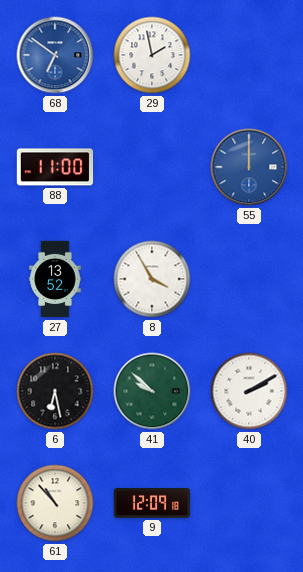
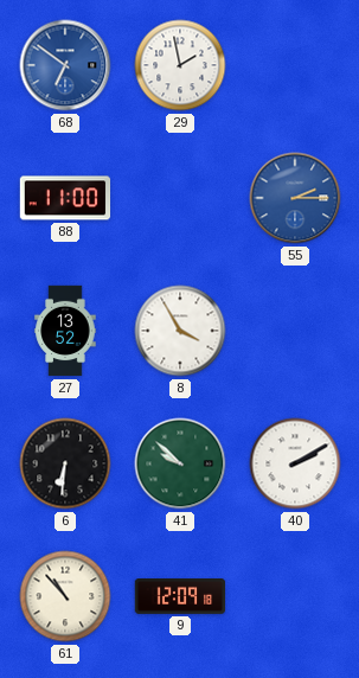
55: 12:00 -> 2:15
6: 6:28 -> 6:31
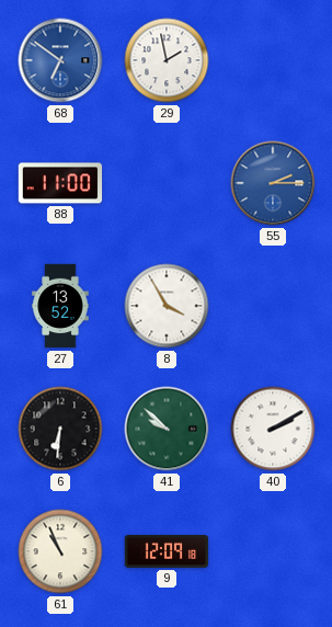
61: 10:53 -> 10:56
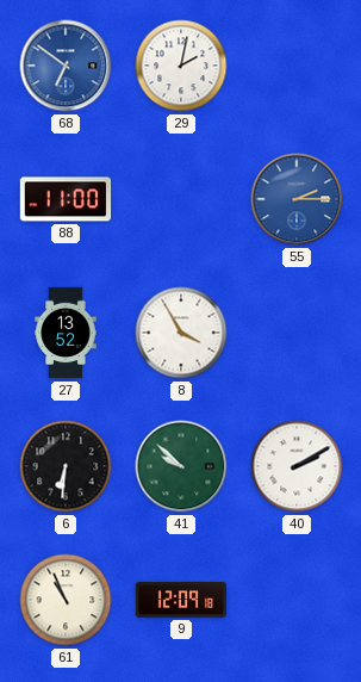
29: 1:58 -> 2:02
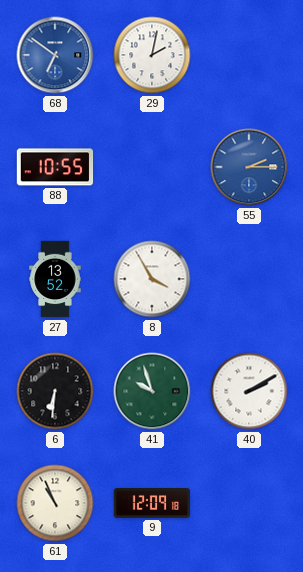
88: 11:00 -> 10:55
41: 9:52 -> 9:57
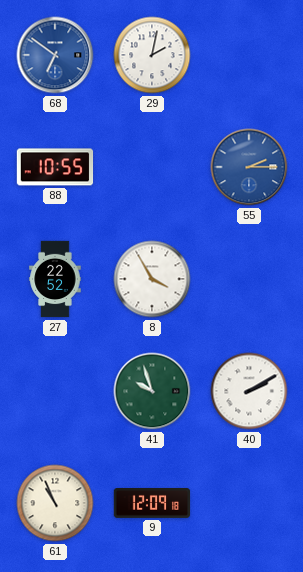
27: 13:52 -> 22:52
6: 6:31 -> none
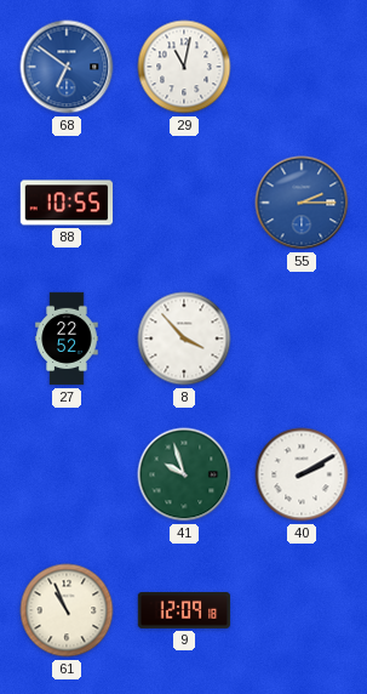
29: 2:02 -> 11:02
8: 3:55 -> 3:53
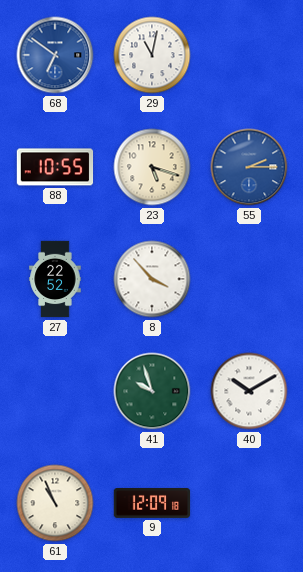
23: none -> 5:18
40: 2:10 -> 10:10
